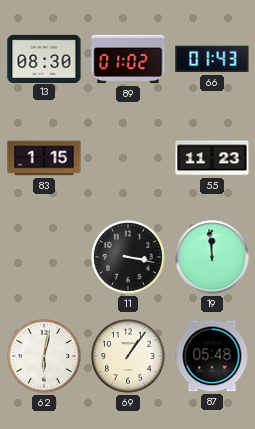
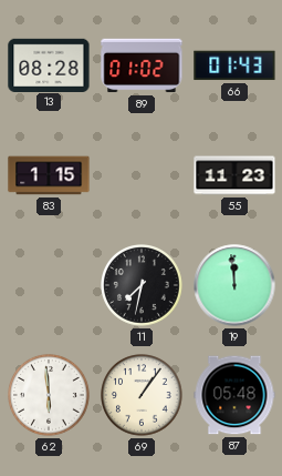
13: 08:30 -> 08:28
11: 3:17 -> 7:32
62: 6:02 -> 5:59
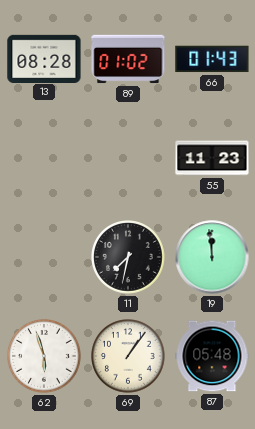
83: 1:15 -> none
62: 5:59 -> 5:57
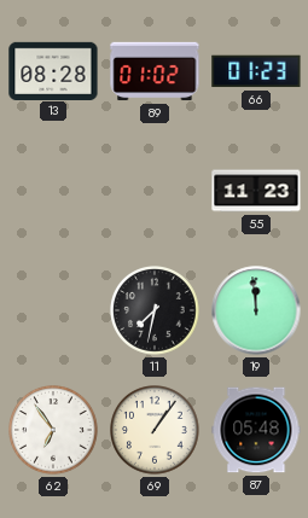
66: 01:43 -> 01:23
62: 5:57 -> 6:54
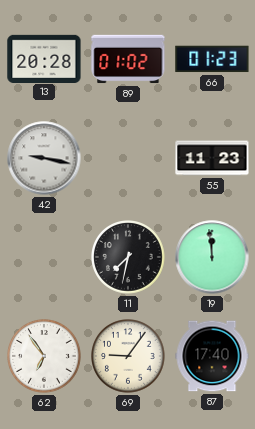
13: 08:28 -> 20:28
42: none -> 9:17
69: 1:06 -> 9:06
87: 05:48 -> 17:40
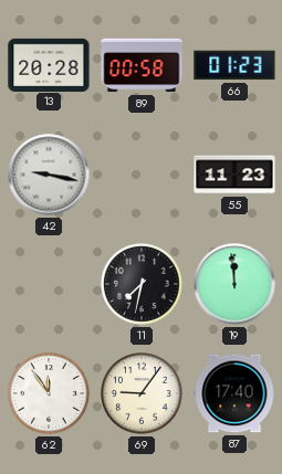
89: 01:02 -> 00:58
62: 6:54 -> 11:54
